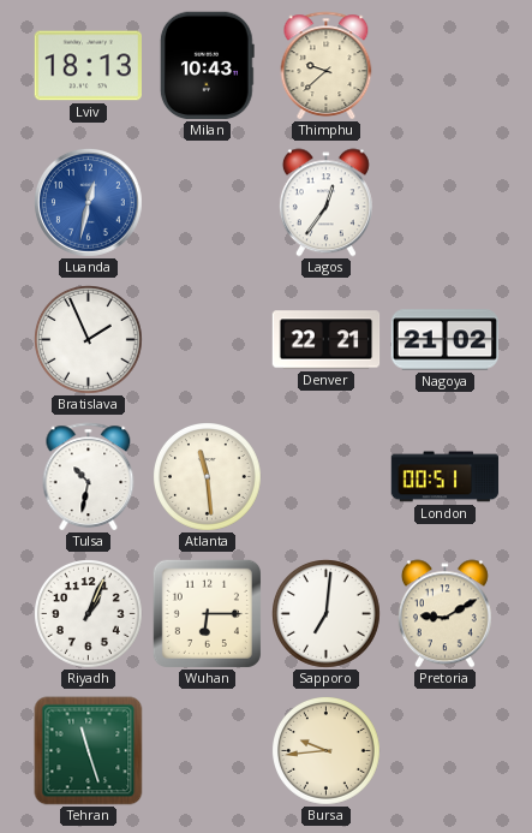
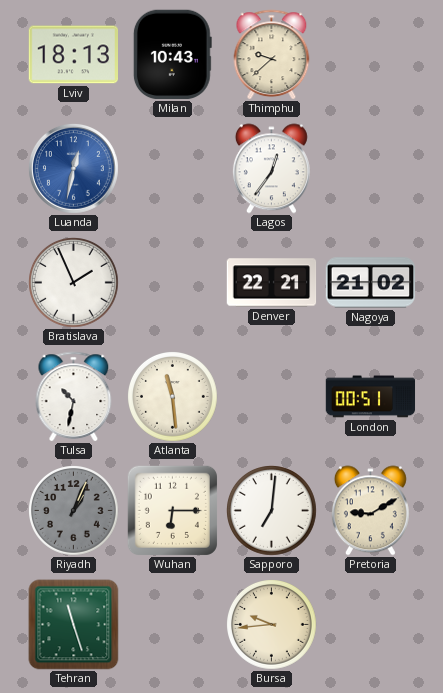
Riyadh dial: white -> grey
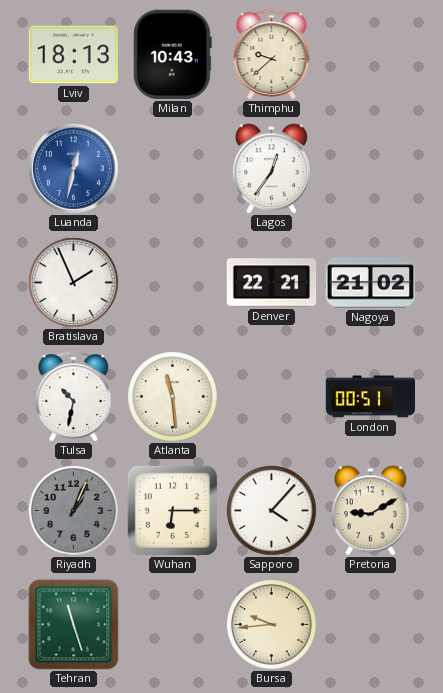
Sapporo: 7:01 -> 4:07
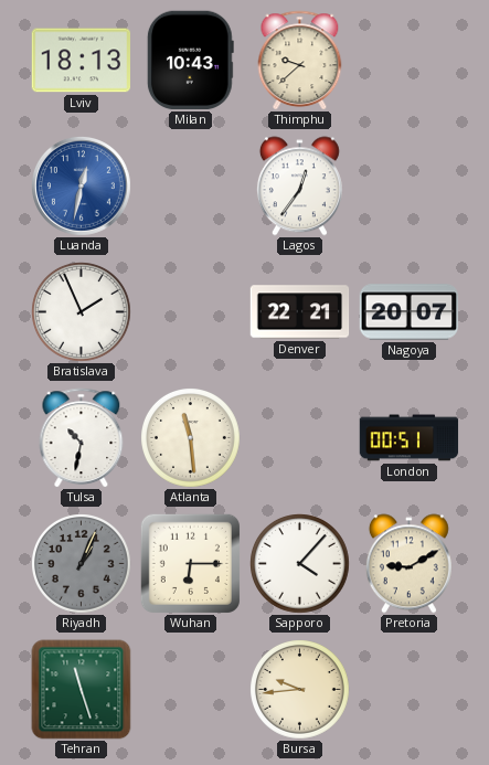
Nagoya: 21:02 -> 20:07
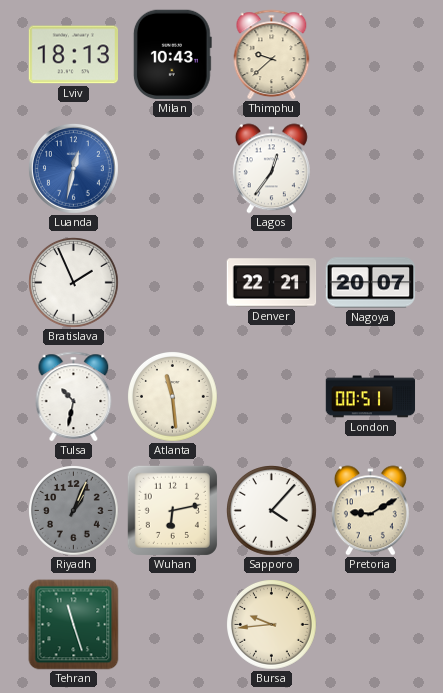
Wuhan: 6:15 -> 6:13
